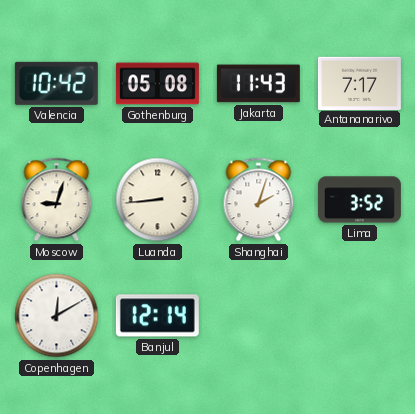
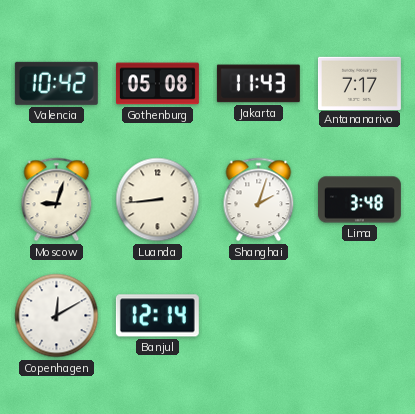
Lima: 3:52 -> 3:48
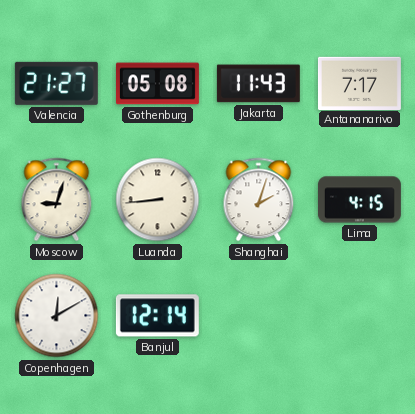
Valencia: 10:42 -> 21:27
Lima: 3:48 -> 4:15
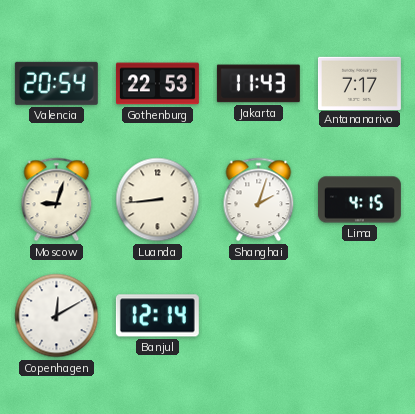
Valencia: 21:27 -> 20:54
Gothenburg: 05:08 -> 22:53
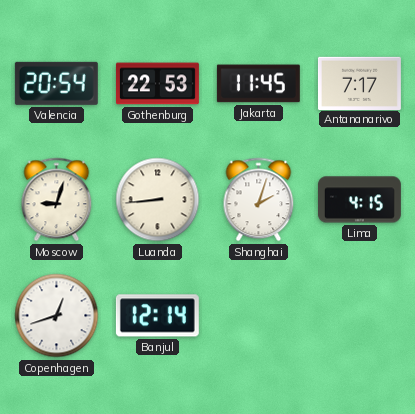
Jakarta: 11:43 -> 11:45
Copenhagen: 12:10 -> 12:42
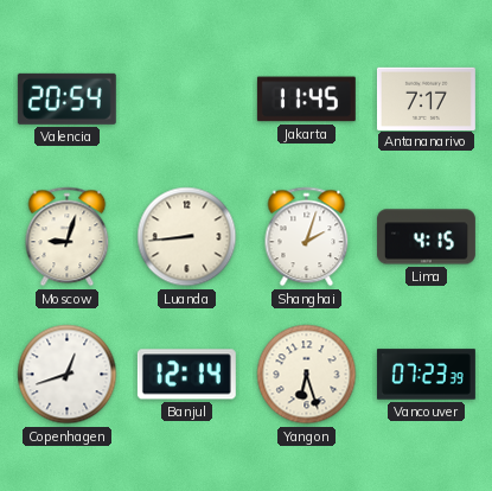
Gothenburg: 22:53 -> none
Yangon: none -> 6:27
Vancouver: none -> 07:23
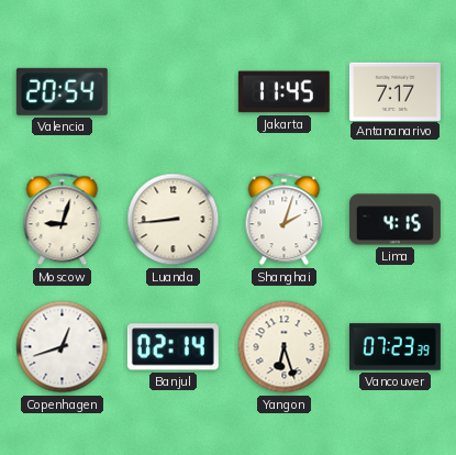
Banjul: 12:14 -> 02:14
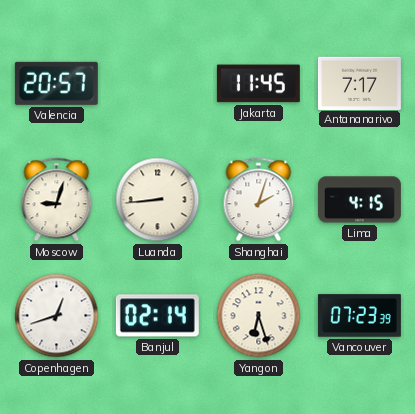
Valencia: 20:54 -> 20:57
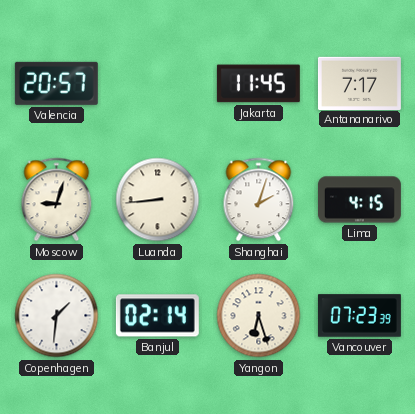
Copenhagen: 12:42 -> 1:31
